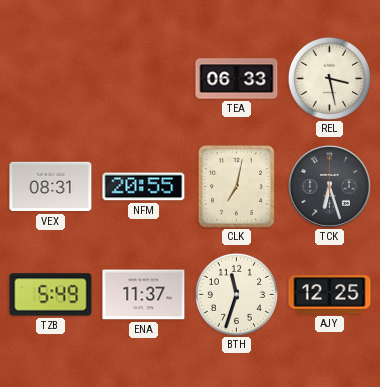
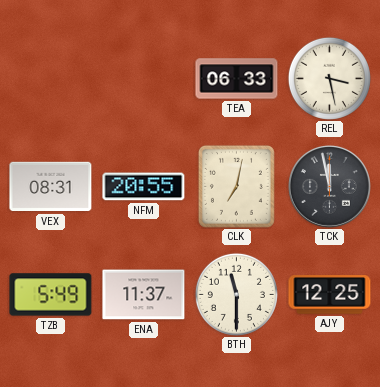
TCK: 6:27 -> 11:58
BTH: 11:33 -> 11:30
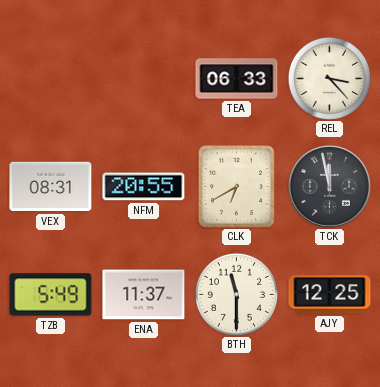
REL: 3:28 -> 3:23
CLK: 7:02 -> 6:40
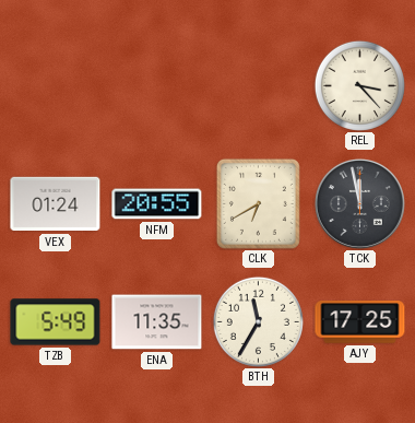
TEA: 06:33 -> none
VEX: 08:31 -> 01:24
ENA: 11:37 -> 11:35
BTH: 11:30 -> 11:35
AJY: 12:25 -> 17:25
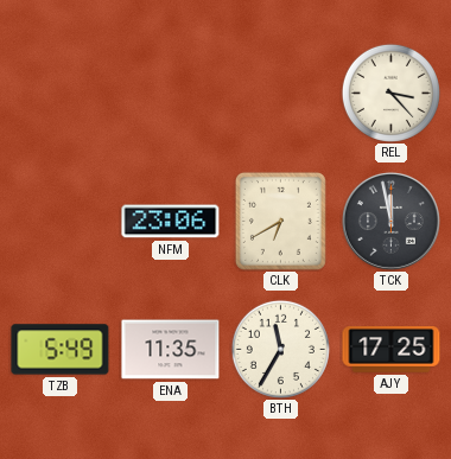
VEX: 01:24 -> none
NFM: 20:55 -> 23:06
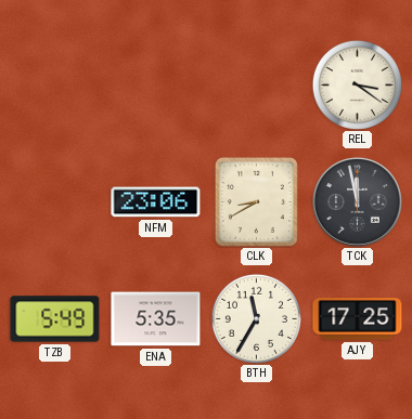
REL: 3:23 -> 3:21
CLK: 6:40 -> 8:40
ENA: 11:35 -> 5:35
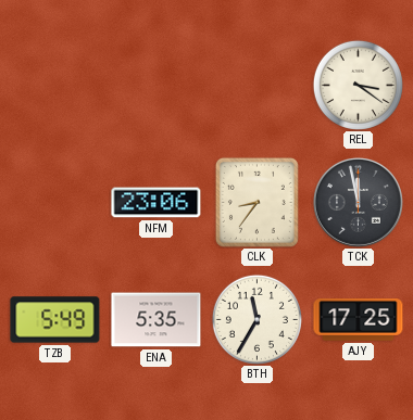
CLK: 8:40 -> 8:36
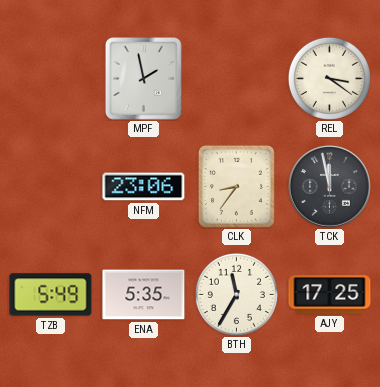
MPF: none -> 1:58
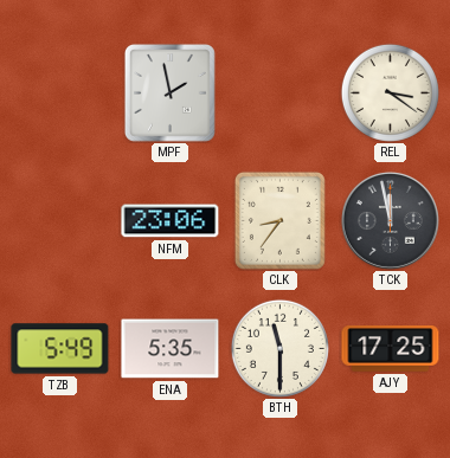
BTH: 11:35 -> 11:30
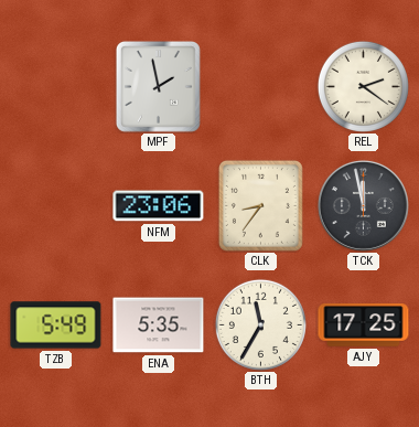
REL: 3:21 -> 2:21
BTH: 11:30 -> 11:35
